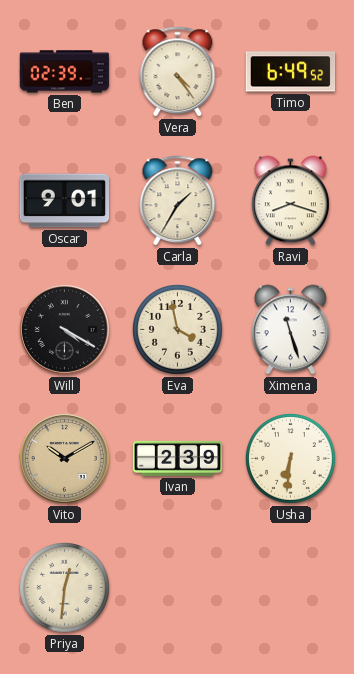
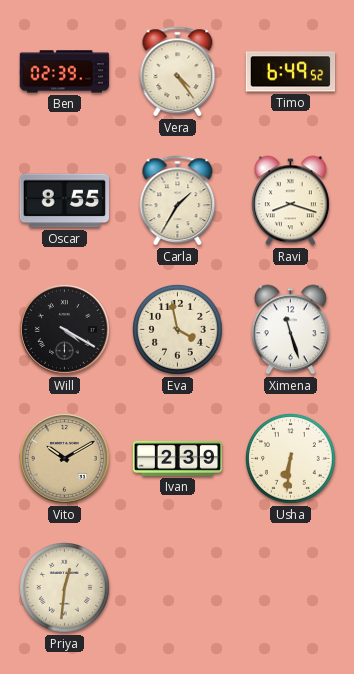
Oscar: 9:01 -> 8:55
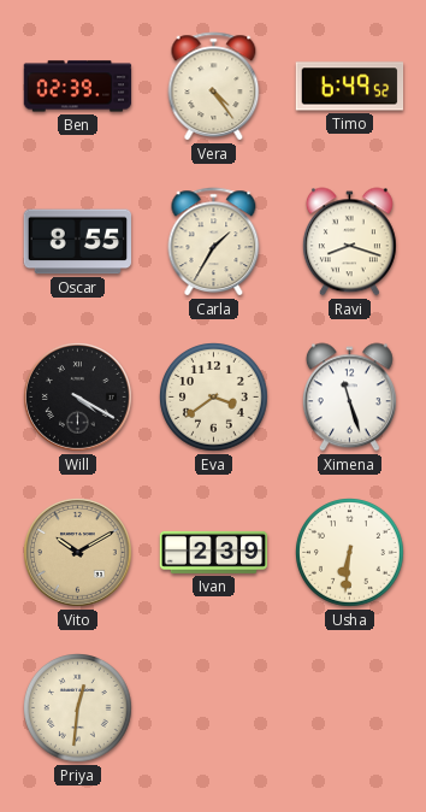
Eva: 3:58 -> 3:39
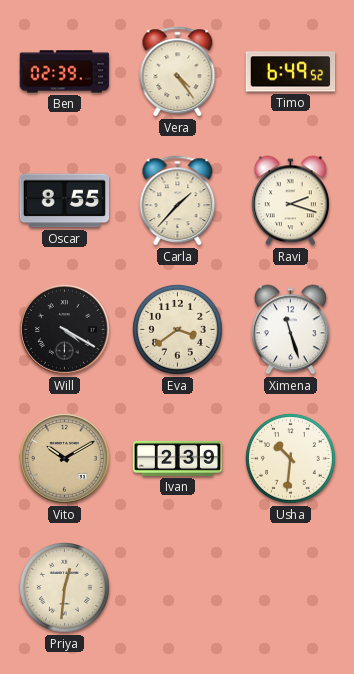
Carla: 1:35 -> 1:37
Ravi: 8:18 -> 2:18
Usha: 6:31 -> 10:31
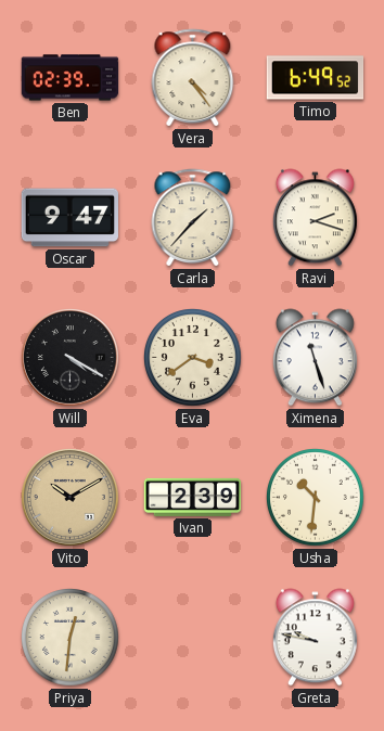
Oscar: 8:55 -> 9:47
Greta: none -> 9:47
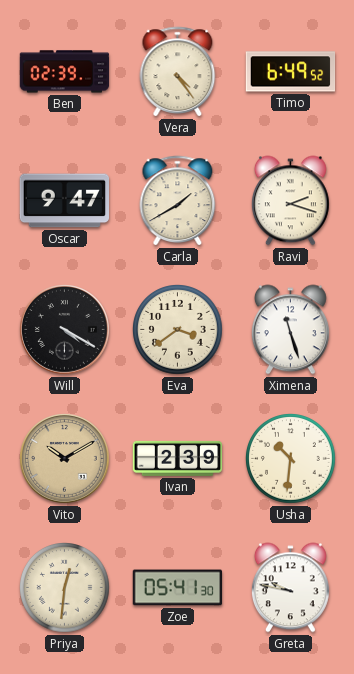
Carla: 1:37 -> 1:40
Zoe: none -> 05:41
